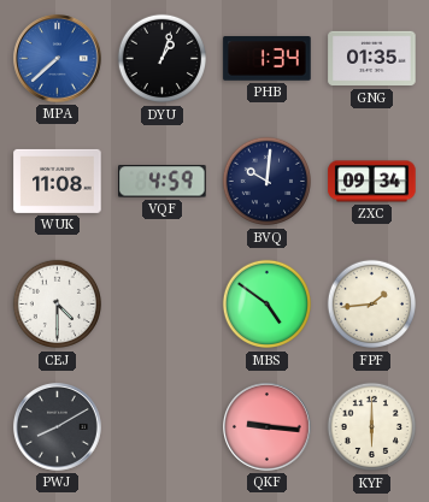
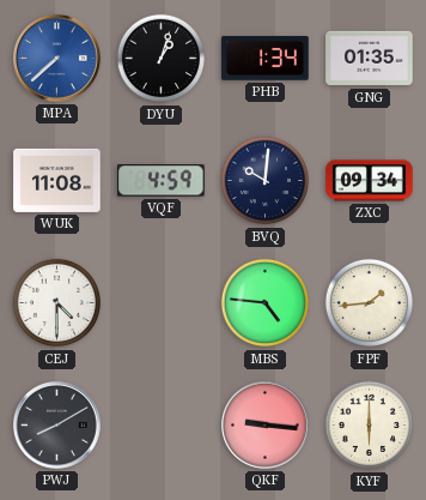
MBS: 4:51 -> 4:46
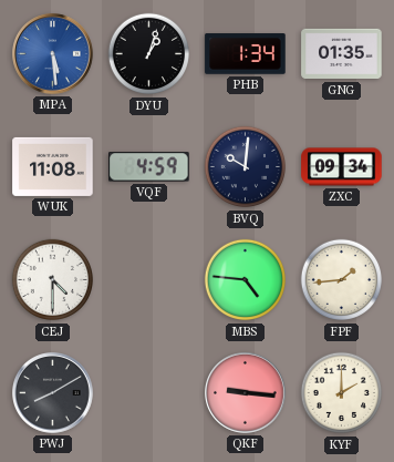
MPA: 7:38 -> 5:29
KYF: 6:00 -> 2:00
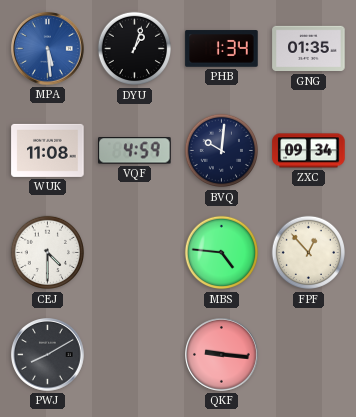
FPF: 1:44 -> 12:53
KYF: 2:00 -> none
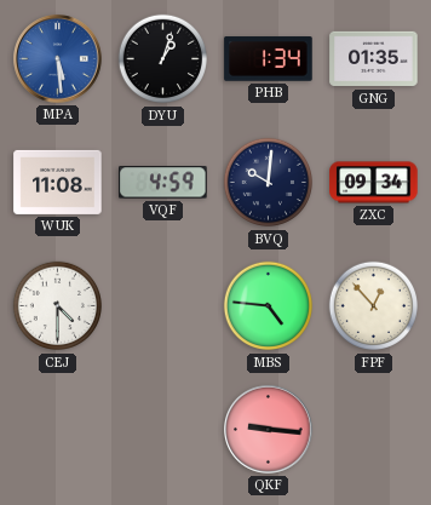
PWJ: 8:10 -> none
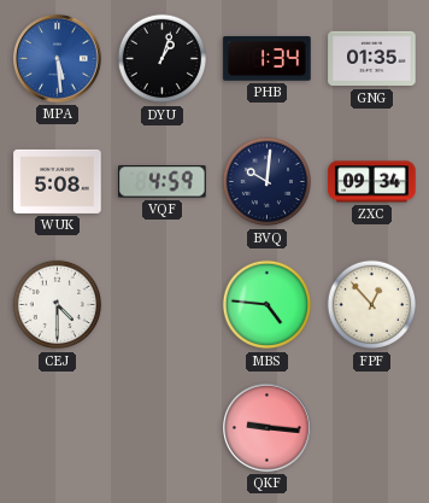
WUK: 11:08 -> 5:08
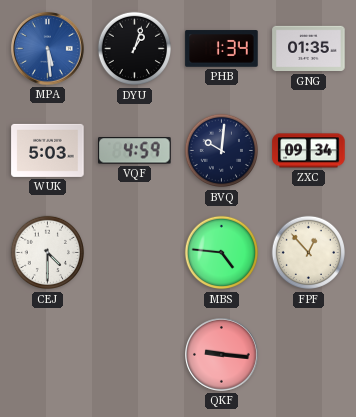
WUK: 5:08 -> 5:03
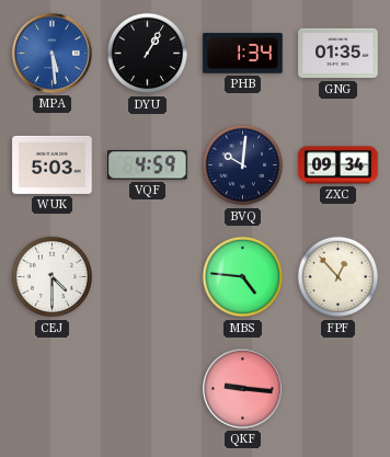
DYU: 1:03 -> 1:05
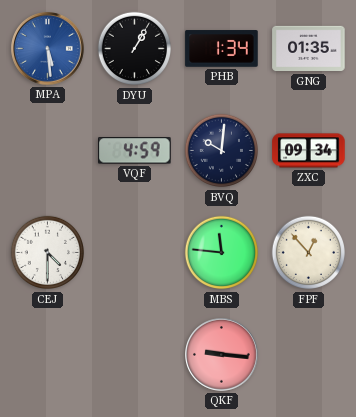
WUK: 5:03 -> none
MBS: 4:46 -> 11:46
